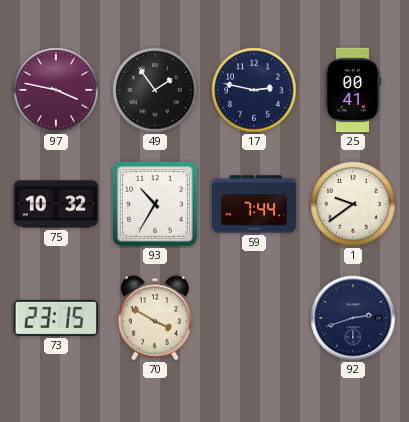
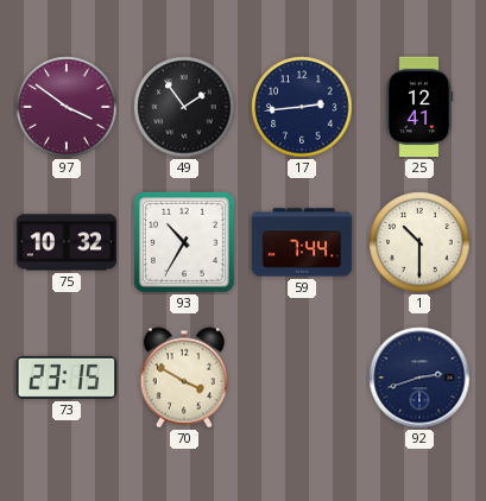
97: 3:47 -> 3:51
17: 2:47 -> 2:44
25: 00:41 -> 12:41
1: 9:39 -> 10:30
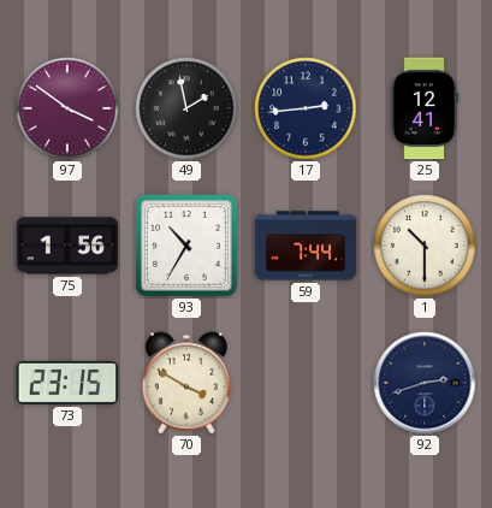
49: 1:54 -> 1:58
75: 10:32 -> 1:56
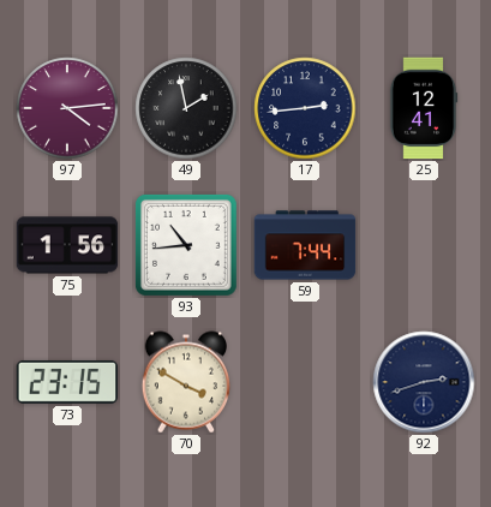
97: 3:51 -> 4:14
93: 10:35 -> 10:44
1: 10:30 -> none
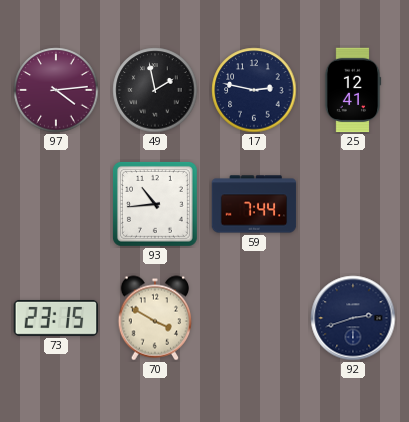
17: 2:44 -> 2:47
75: 1:56 -> none
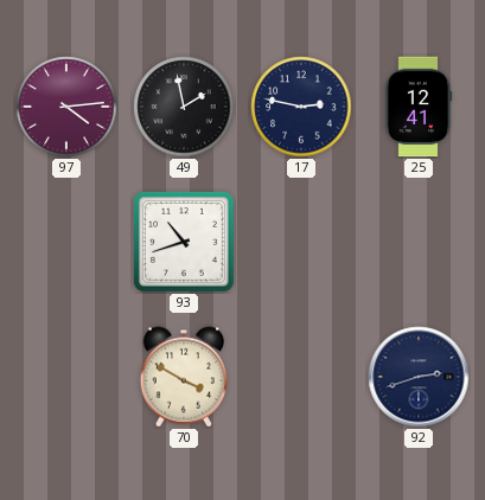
93: 10:44 -> 10:42
59: 7:44 -> none
73: 23:15 -> none
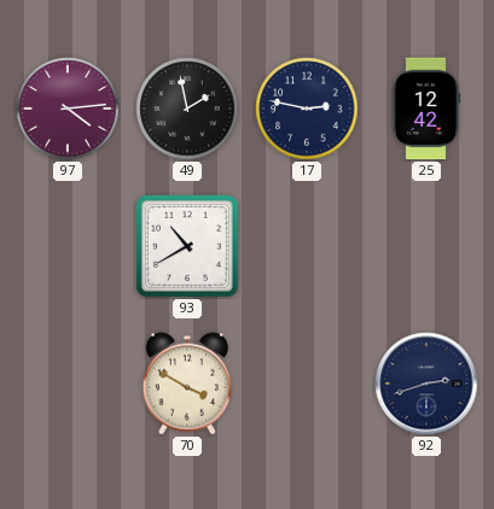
25: 12:41 -> 12:42
93: 10:42 -> 10:40
